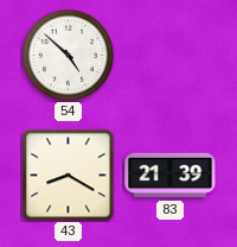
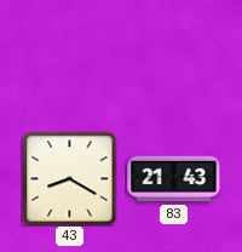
54: 4:52 -> none
83: 21:39 -> 21:43
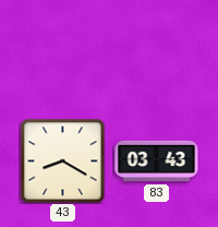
83: 21:43 -> 03:43
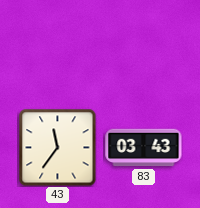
43: 8:20 -> 11:36
